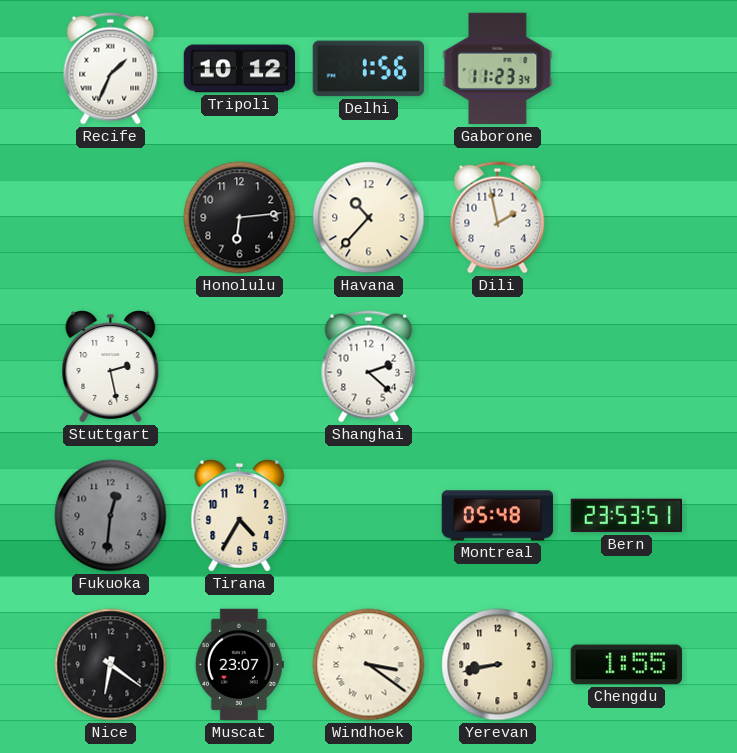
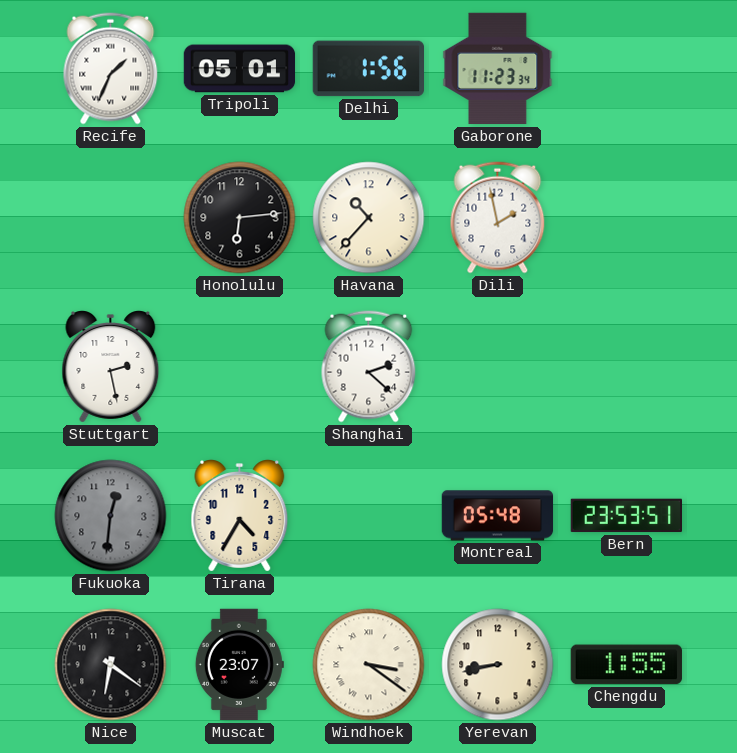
Tripoli: 10:12 -> 05:01
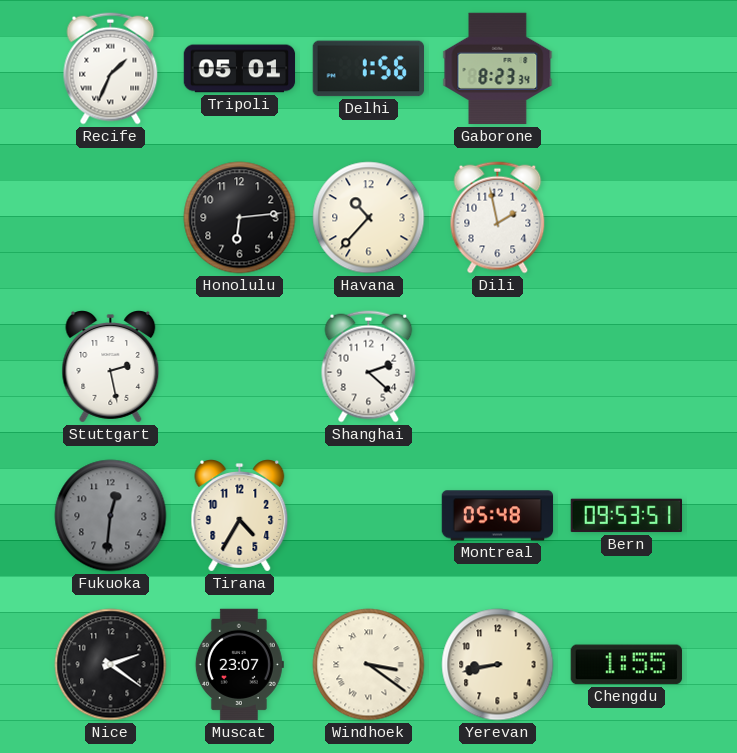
Gaborone: 11:23 -> 8:23
Bern: 23:53 -> 09:53
Nice: 6:21 -> 2:21
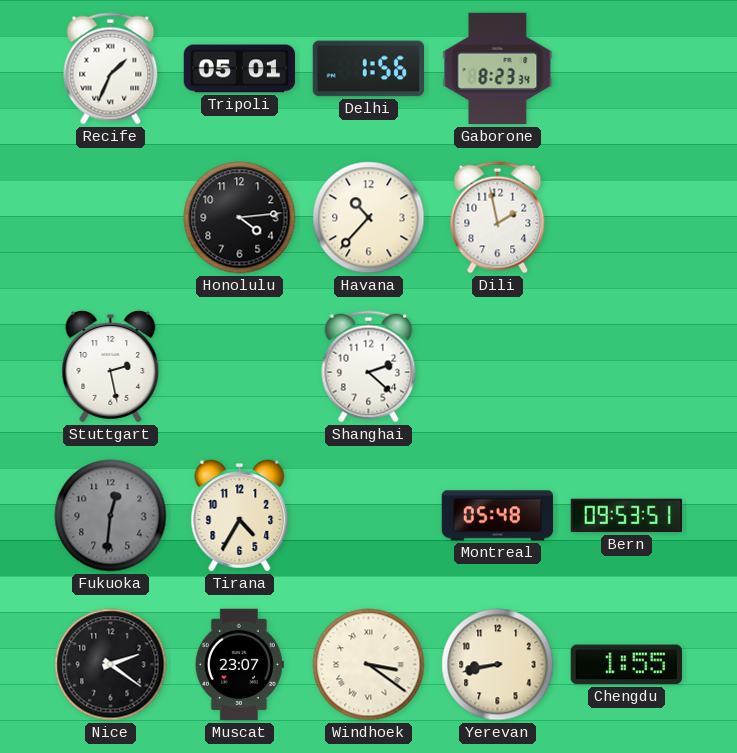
Honolulu: 6:14 -> 4:14
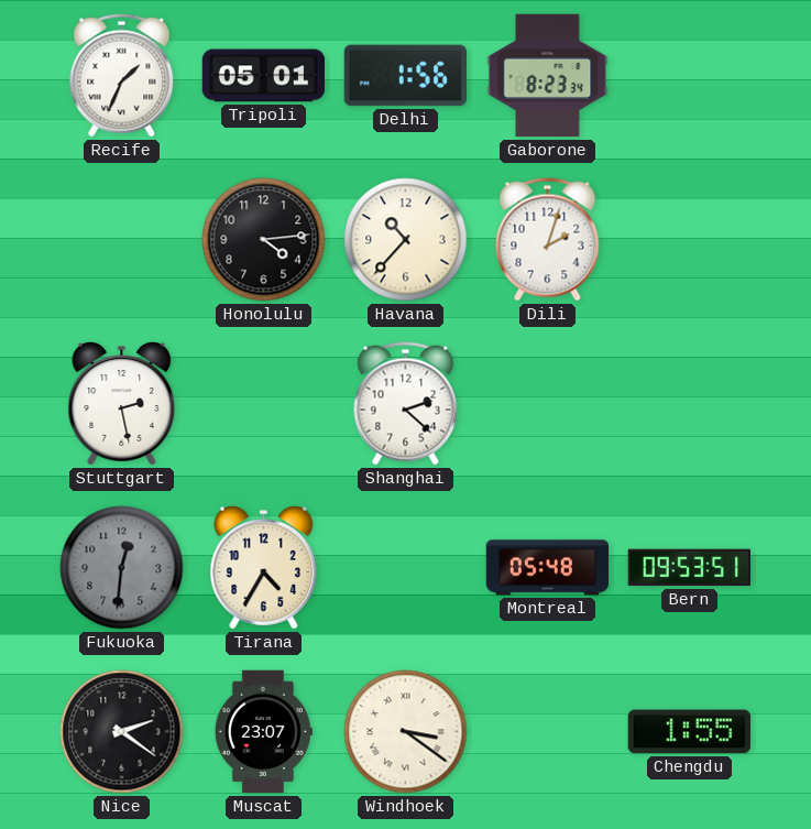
Dili: 1:58 -> 2:03
Yerevan: 8:43 -> none
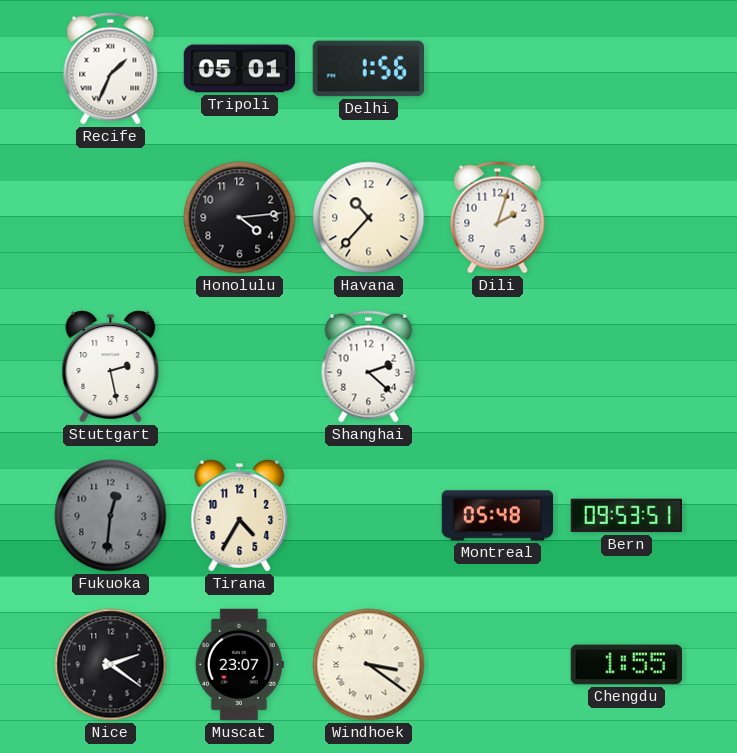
Gaborone: 8:23 -> none
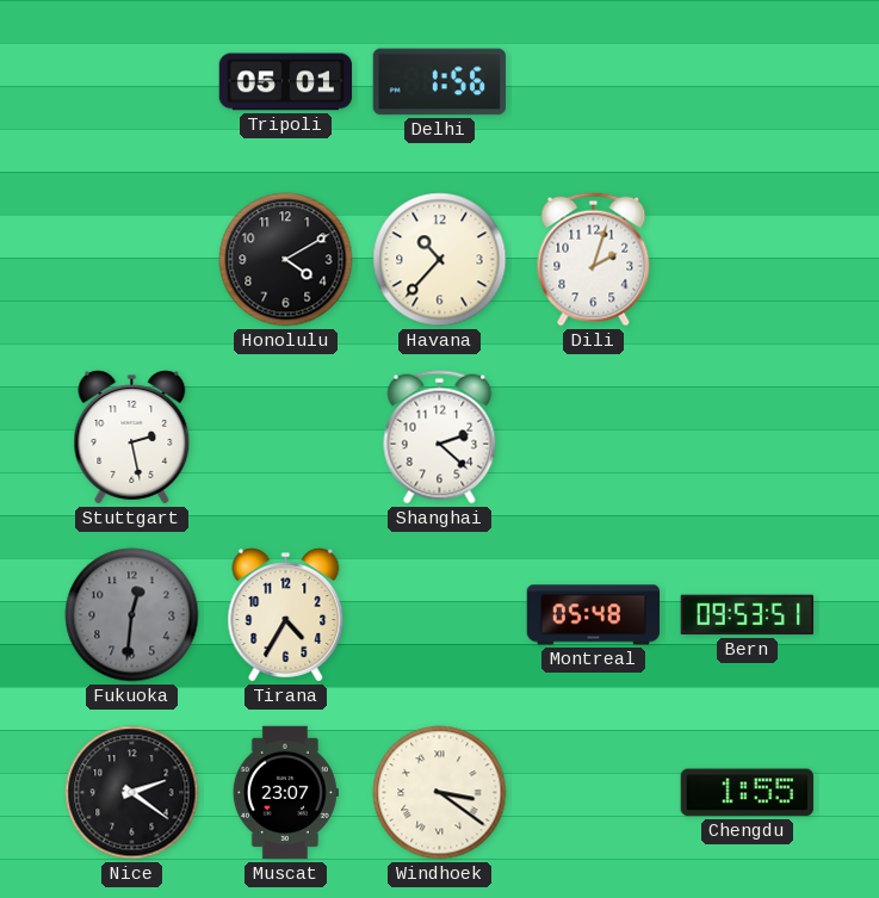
Recife: 1:34 -> none
Honolulu: 4:14 -> 4:10
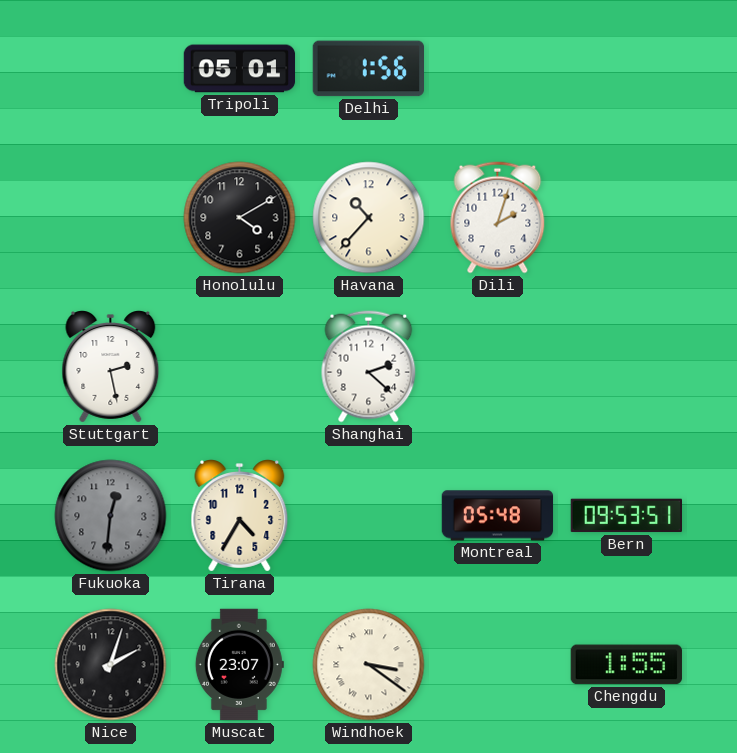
Nice: 2:21 -> 2:03
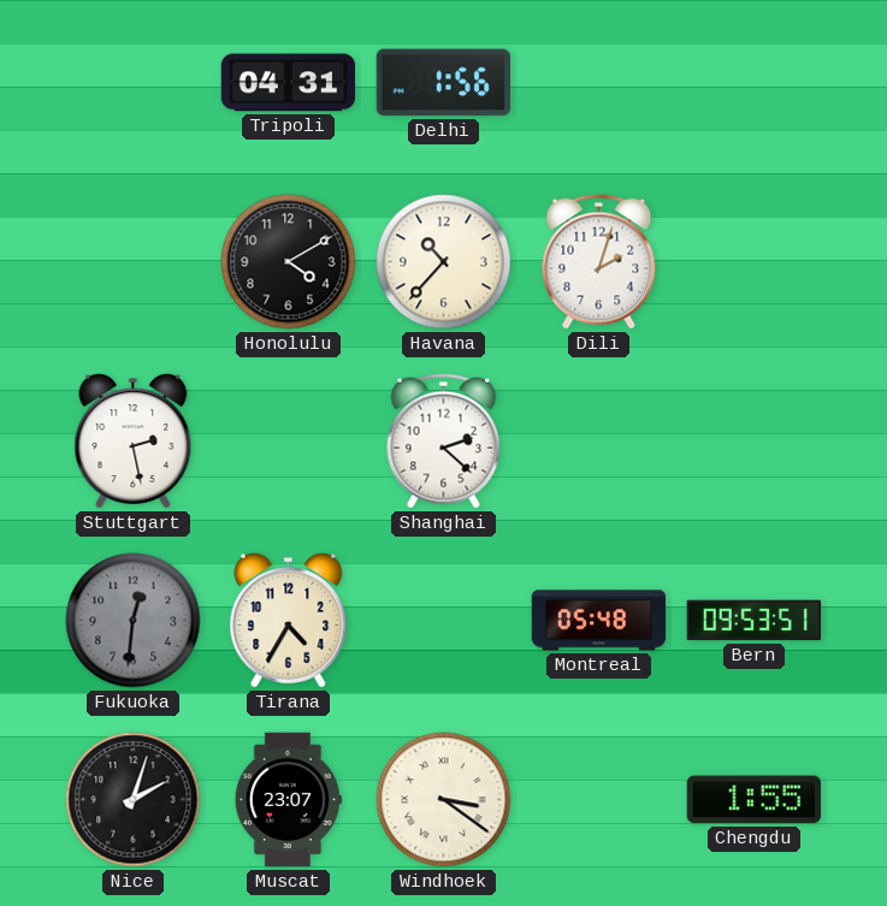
Tripoli: 05:01 -> 04:31
